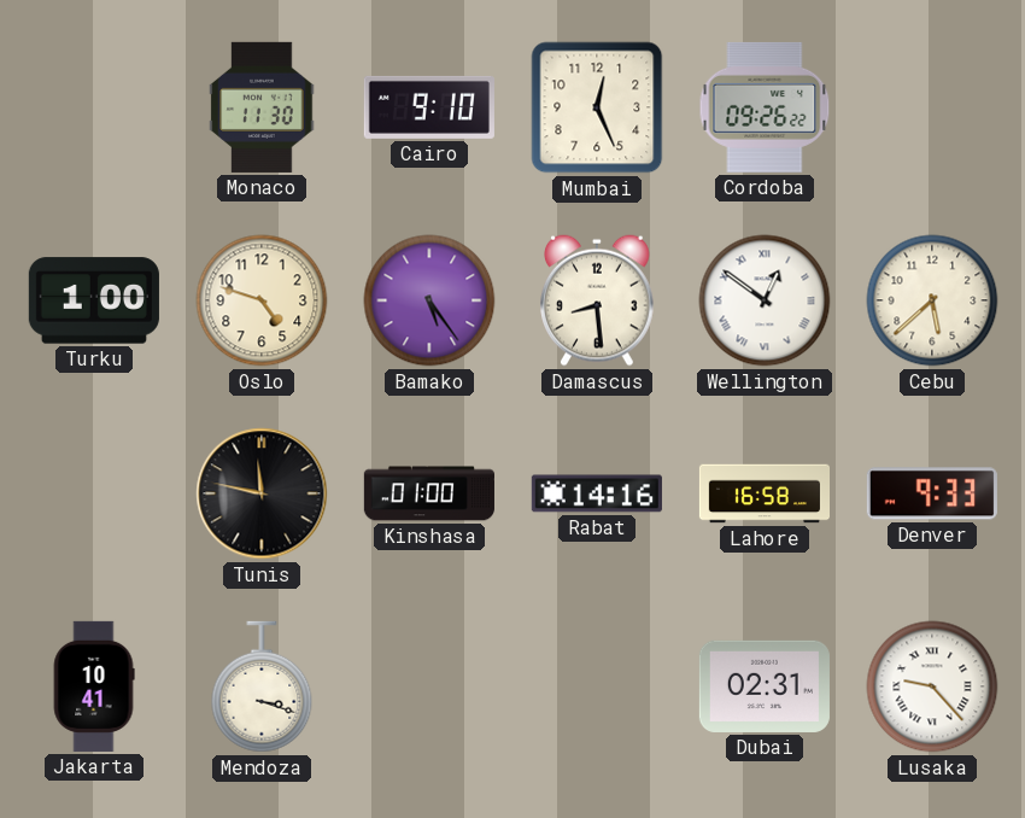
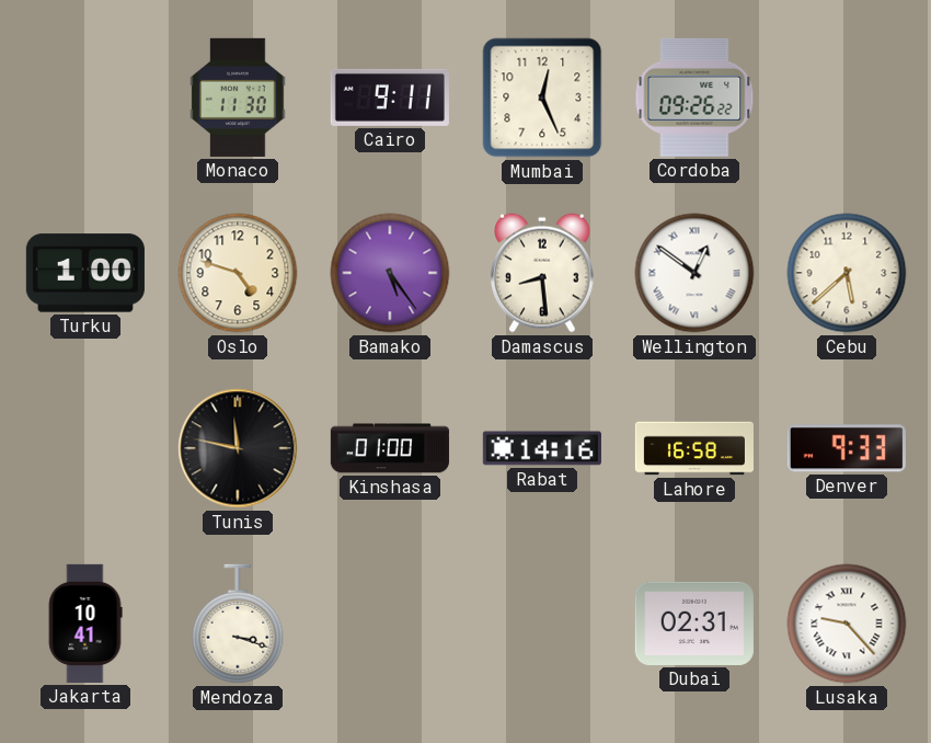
Cairo: 9:10 -> 9:11
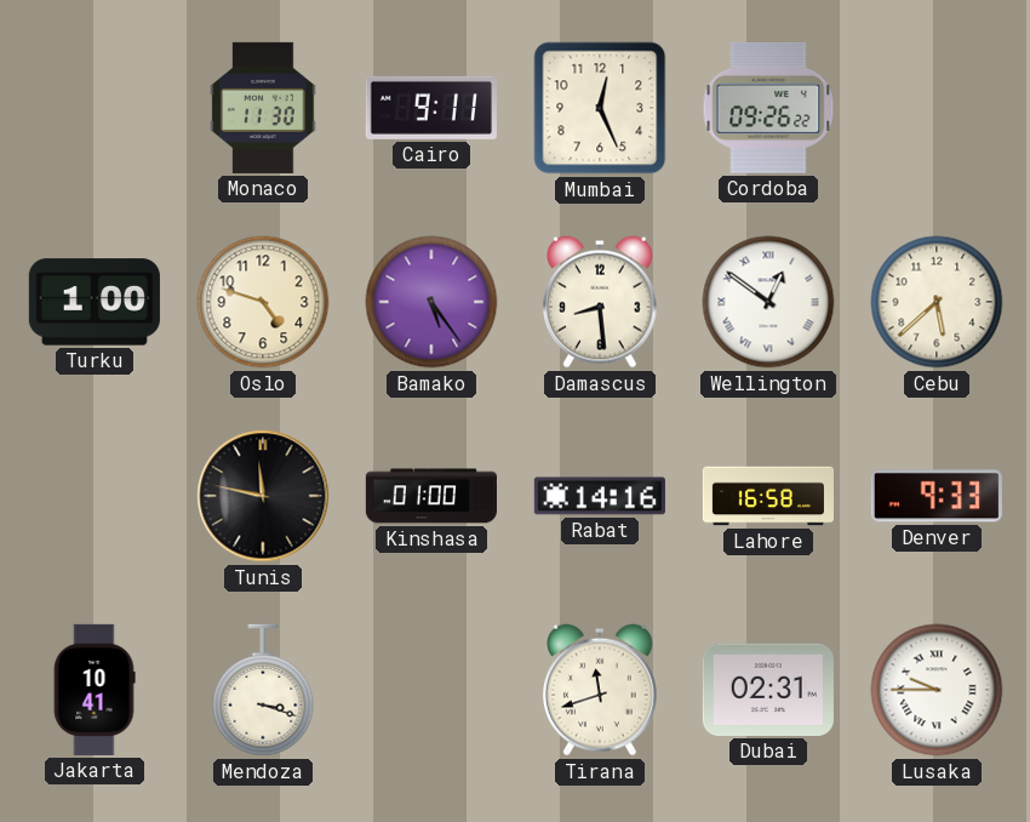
Tirana: none -> 11:42
Lusaka: 9:23 -> 9:45
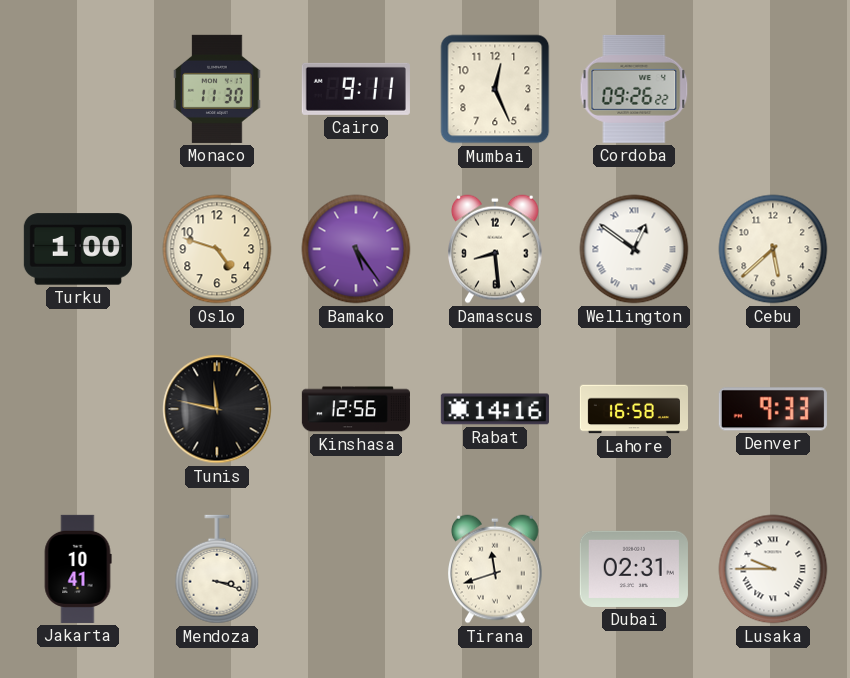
Kinshasa: 01:00 -> 12:56
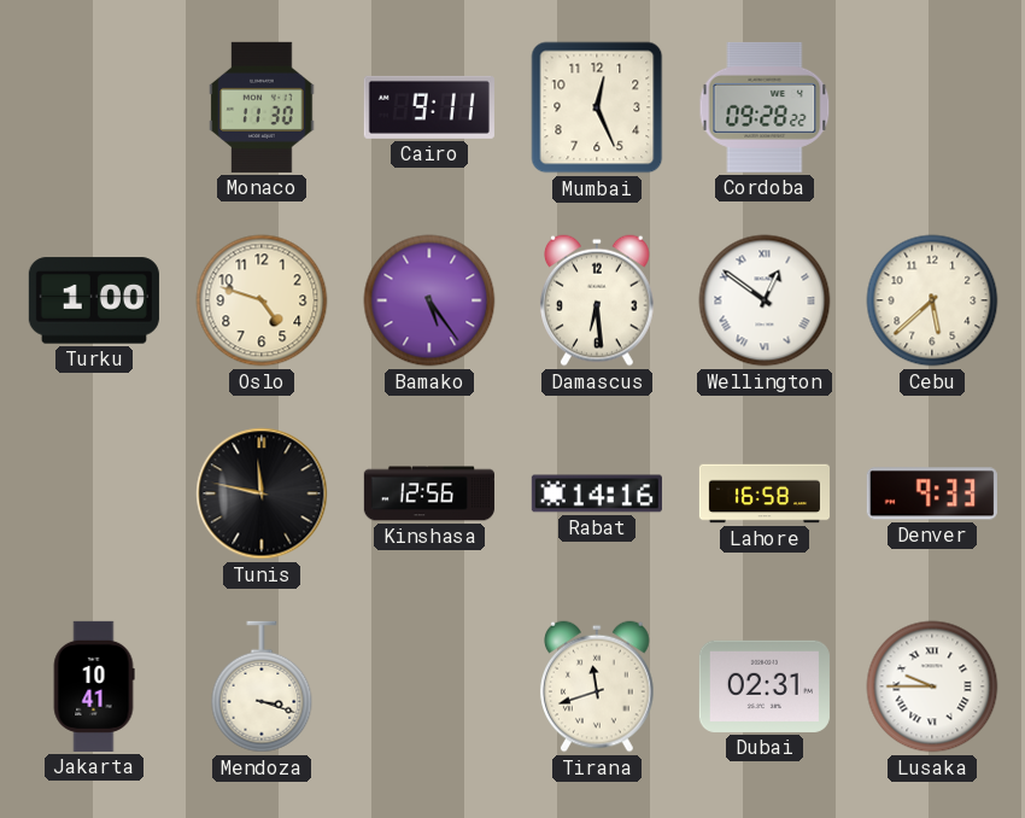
Cordoba: 09:26 -> 09:28
Damascus: 8:29 -> 6:29
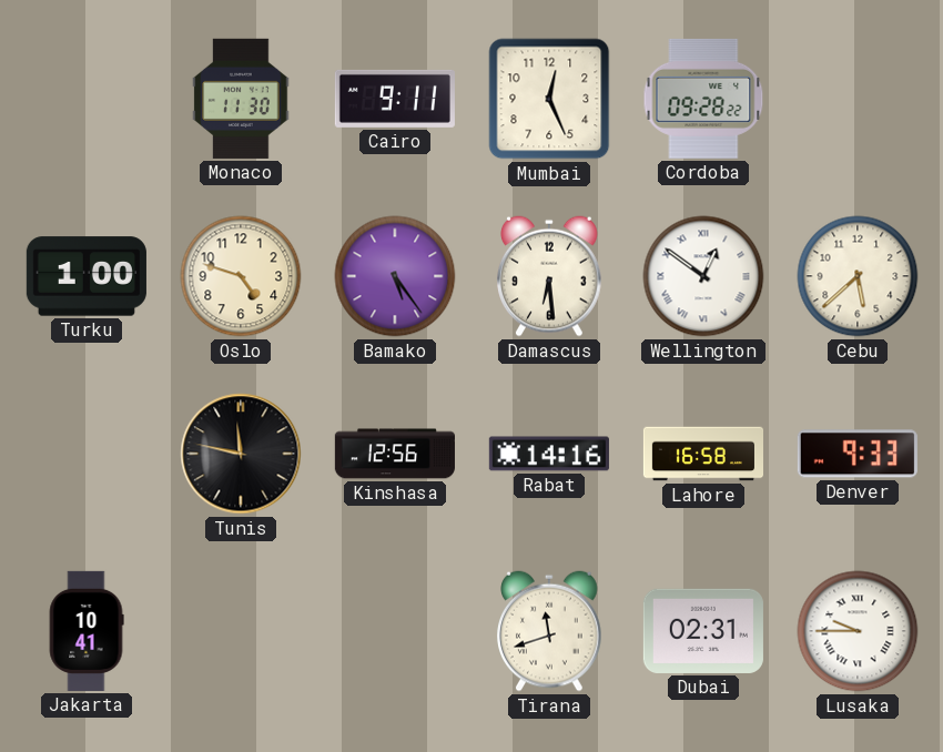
Mendoza: 3:18 -> none
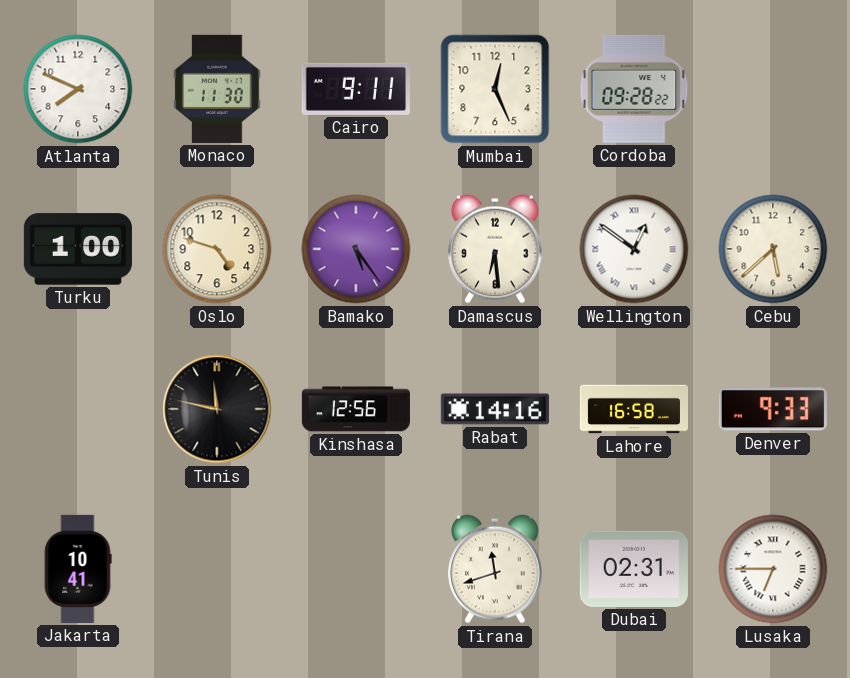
Atlanta: none -> 7:49
Lusaka: 9:45 -> 6:45
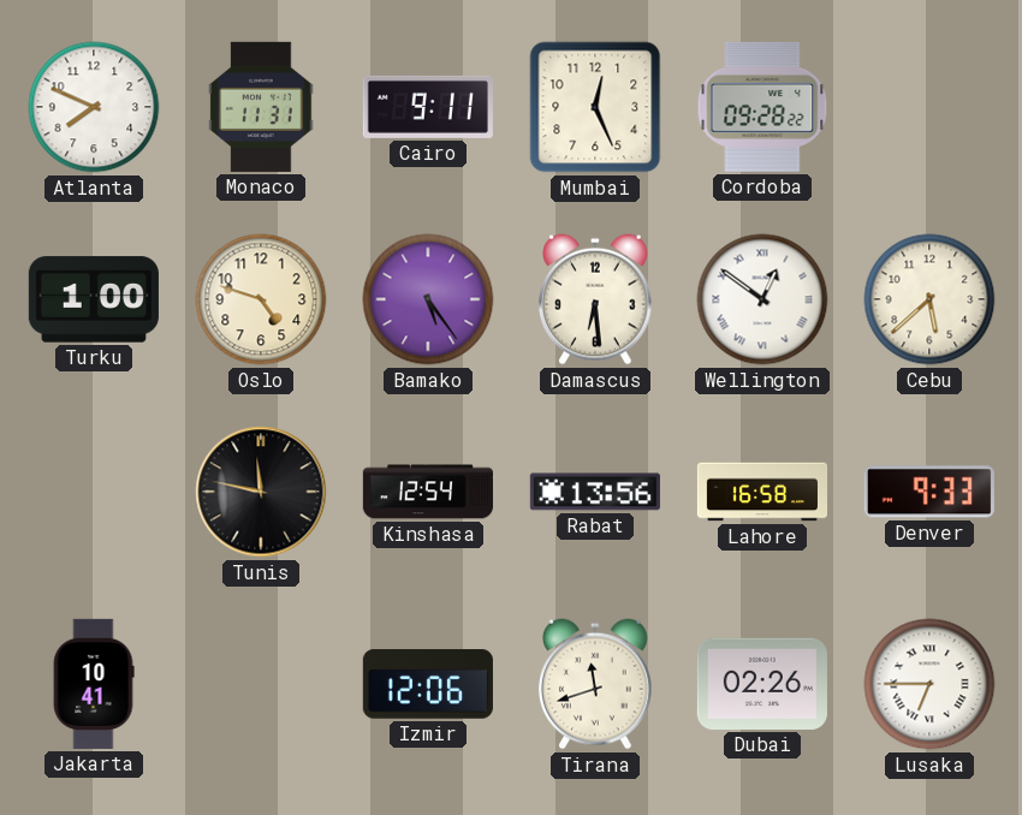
Monaco: 11:30 -> 11:31
Kinshasa: 12:56 -> 12:54
Rabat: 14:16 -> 13:56
Izmir: none -> 12:06
Dubai: 02:31 -> 02:26
